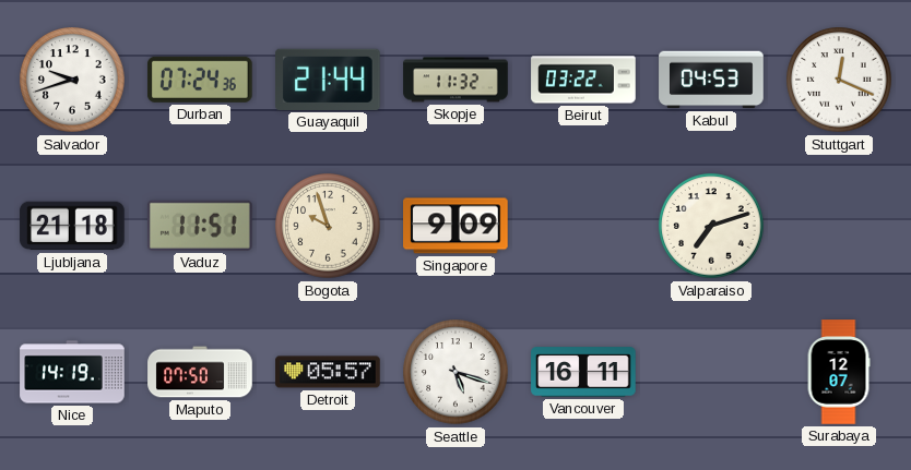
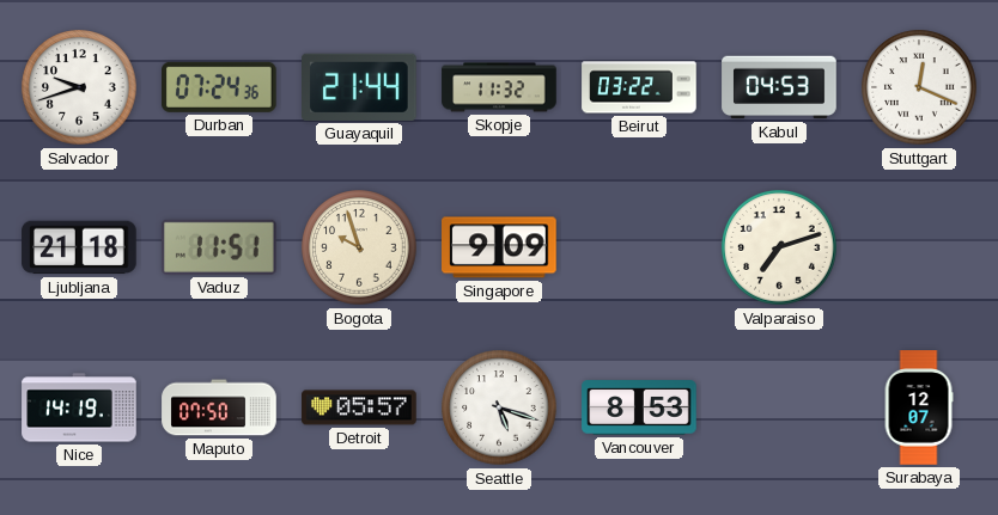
Vancouver: 16:11 -> 8:53
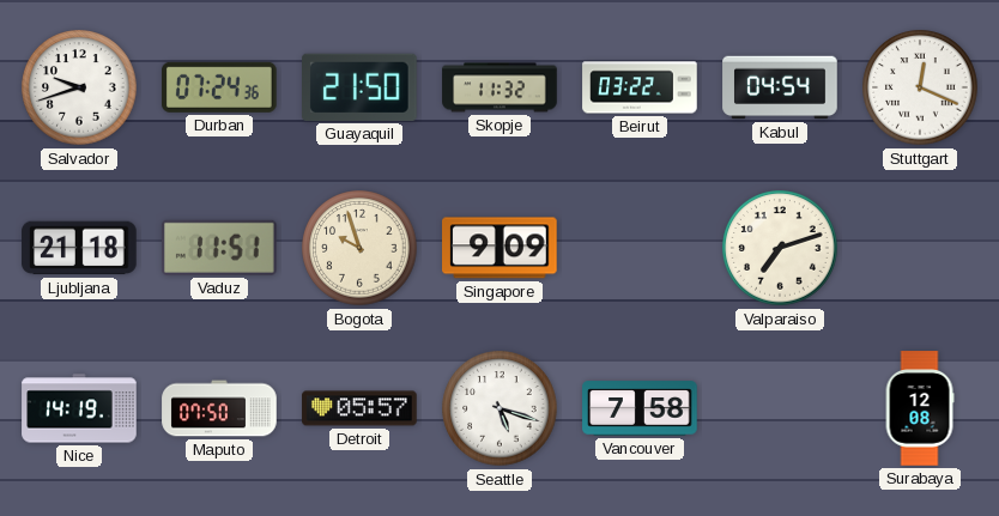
Guayaquil: 21:44 -> 21:50
Kabul: 04:53 -> 04:54
Vancouver: 8:53 -> 7:58
Surabaya: 12:07 -> 12:08
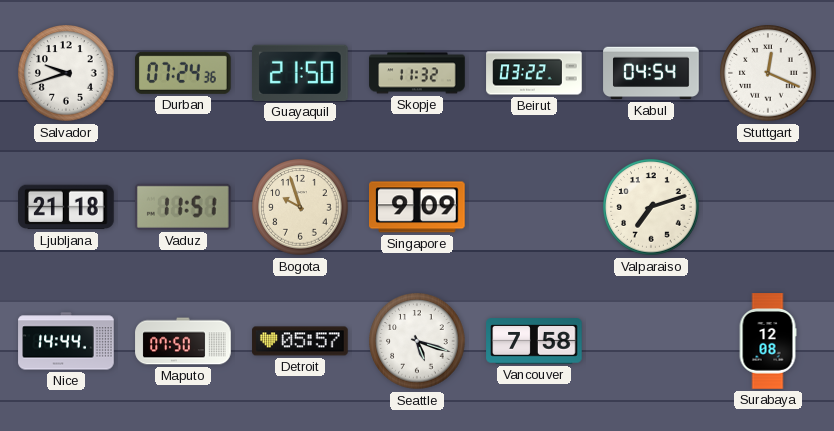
Nice: 14:19 -> 14:44
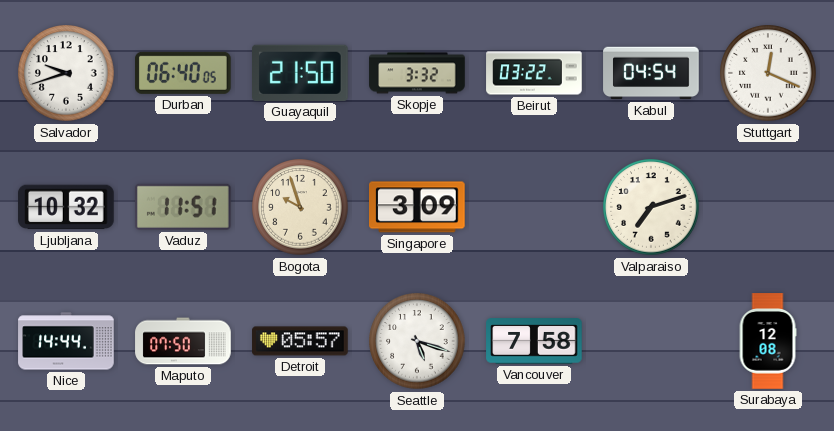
Durban: 07:24 -> 06:40
Skopje: 11:32 -> 3:32
Ljubljana: 21:18 -> 10:32
Singapore: 9:09 -> 3:09
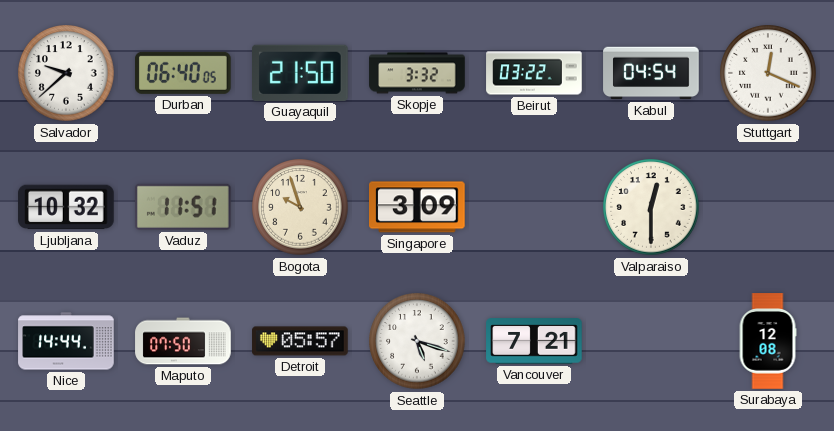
Salvador: 9:42 -> 9:38
Valparaiso: 7:12 -> 12:30
Vancouver: 7:58 -> 7:21
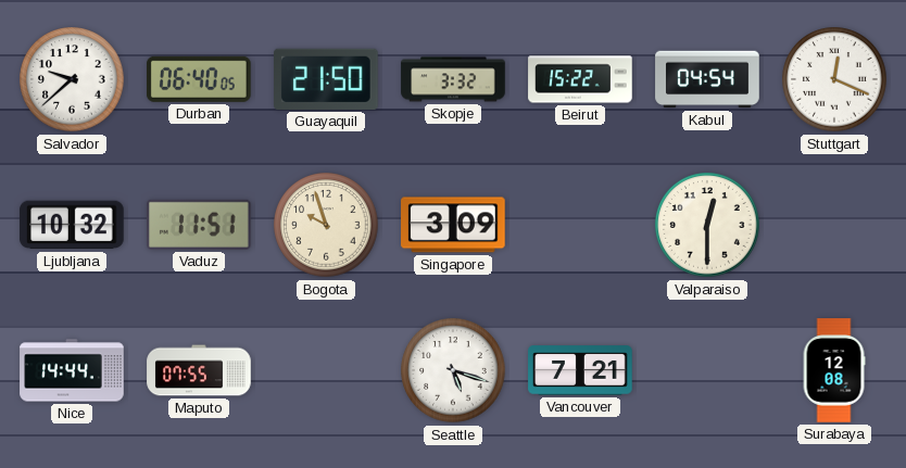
Beirut: 03:22 -> 15:22
Maputo: 07:50 -> 07:55
Detroit: 05:57 -> none
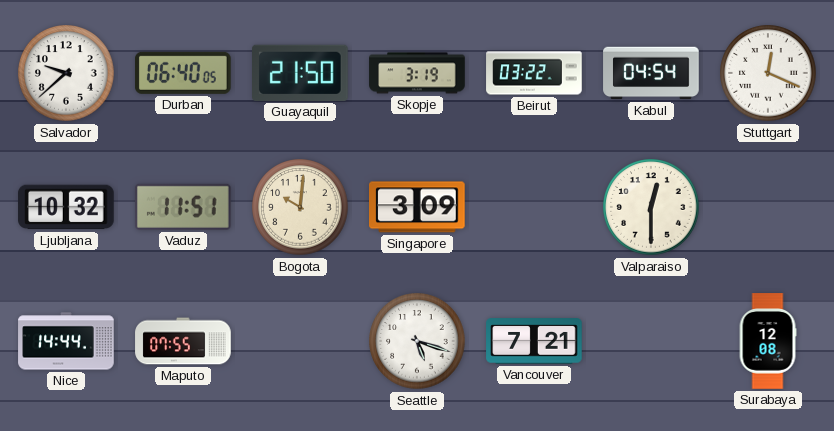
Skopje: 3:32 -> 3:19
Beirut: 15:22 -> 03:22
Bogota: 9:57 -> 10:01
